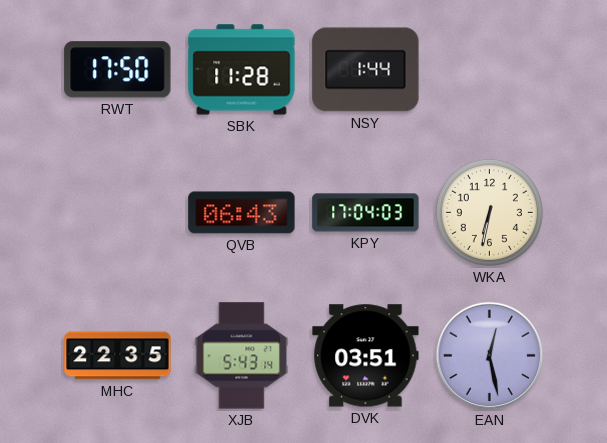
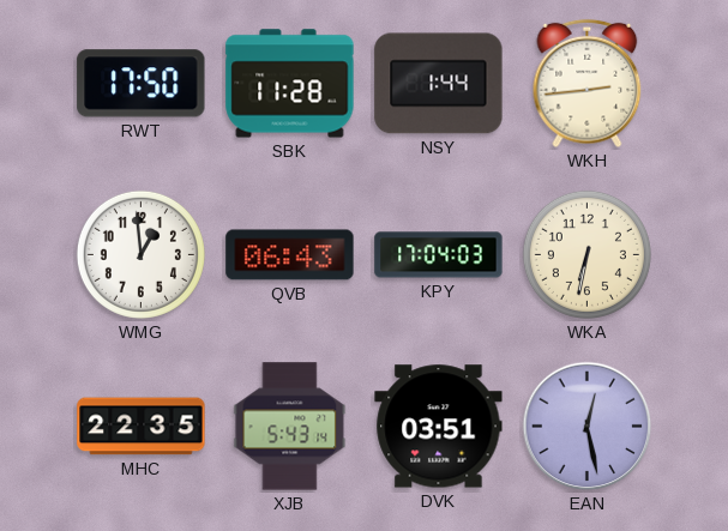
WKH: none -> 2:44
WMG: none -> 12:59
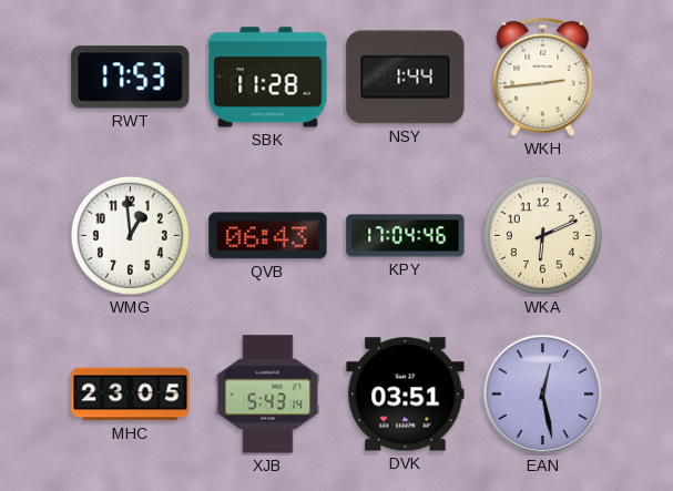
RWT: 17:50 -> 17:53
KPY: 17:04:03 -> 17:04:46
WKA: 6:32 -> 6:11
MHC: 22:35 -> 23:05
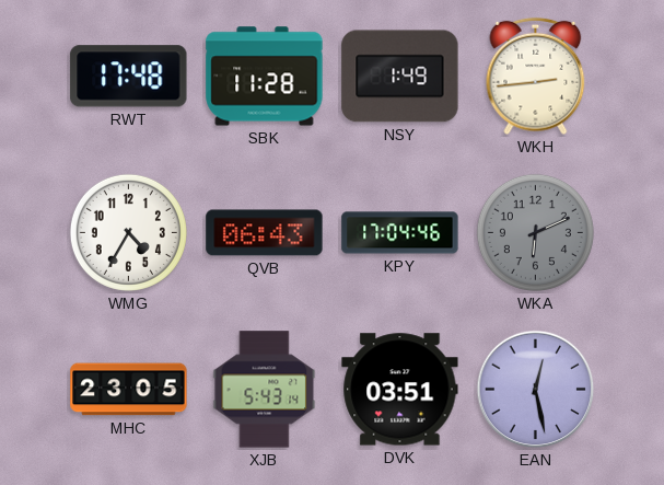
RWT: 17:53 -> 17:48
NSY: 1:44 -> 1:49
WMG: 12:59 -> 4:35
WKA dial: cream -> grey
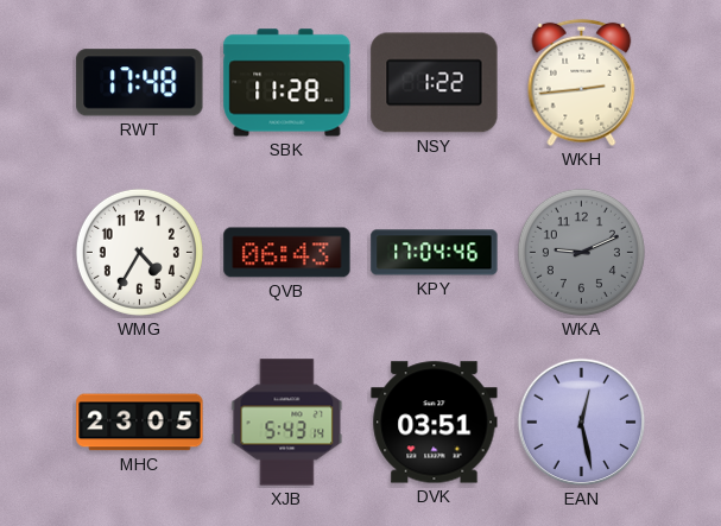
NSY: 1:49 -> 1:22
WKA: 6:11 -> 9:11
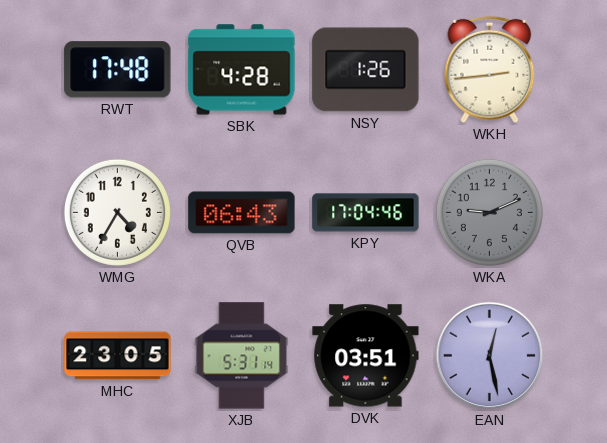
SBK: 11:28 -> 4:28
NSY: 1:22 -> 1:26
XJB: 5:43 -> 5:31
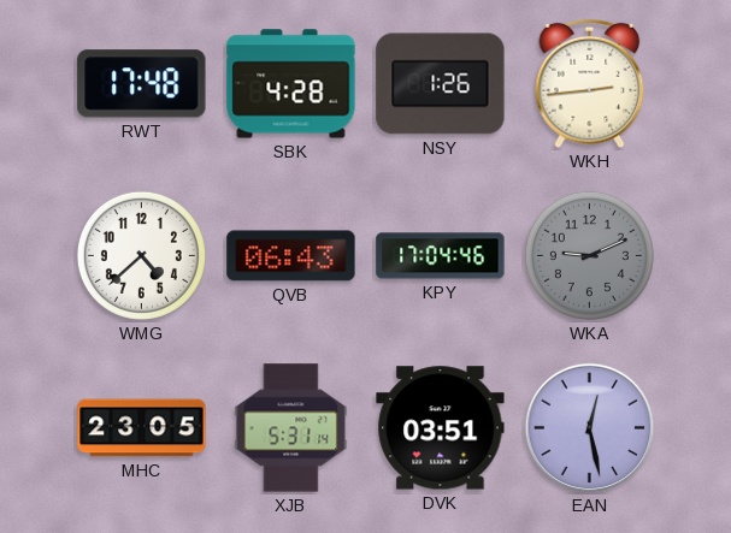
WMG: 4:35 -> 4:38
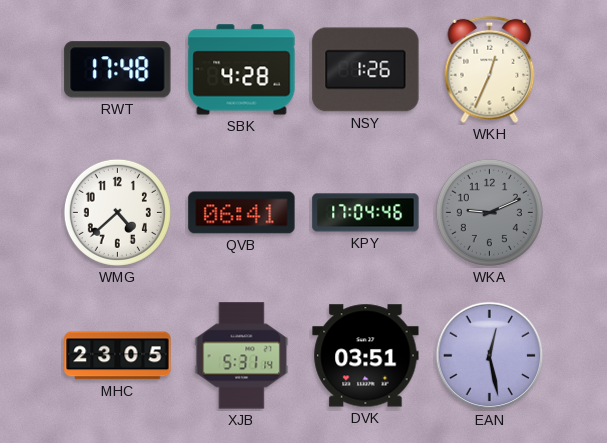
WKH: 2:44 -> 12:34
QVB: 06:43 -> 06:41
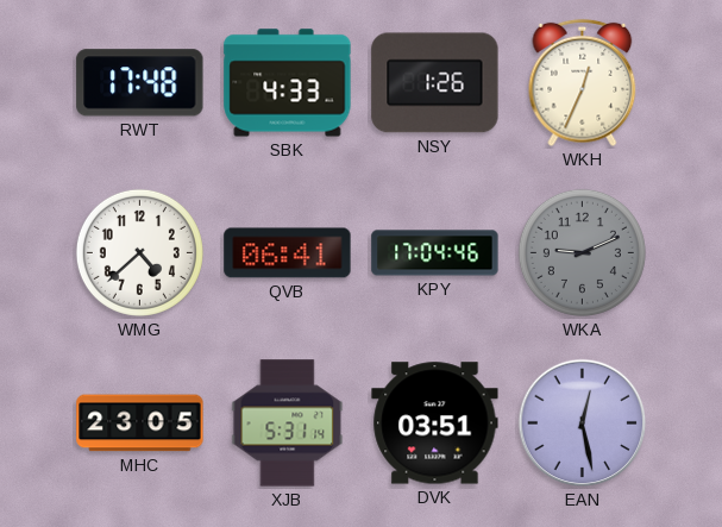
SBK: 4:28 -> 4:33
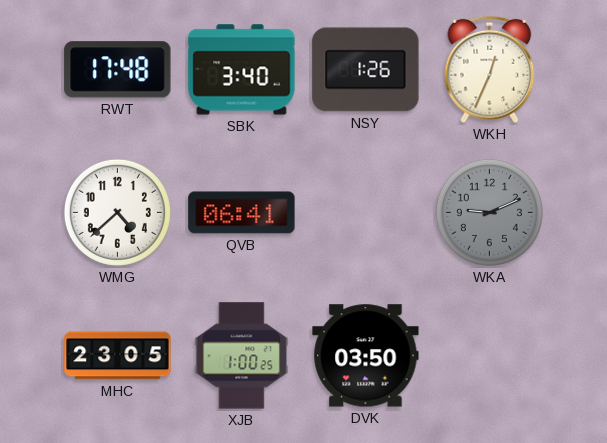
SBK: 4:33 -> 3:40
KPY: 17:04 -> none
XJB: 5:31 -> 1:00
DVK: 03:51 -> 03:50
EAN: 12:28 -> none
